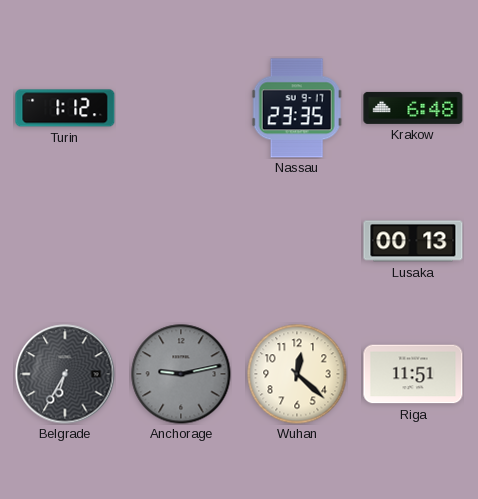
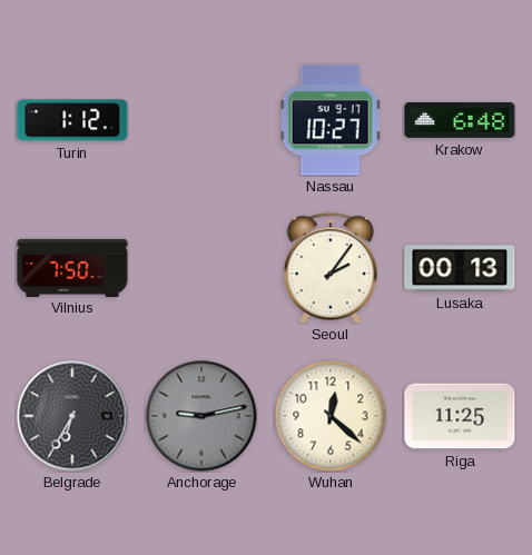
Nassau: 23:35 -> 10:27
Vilnius: none -> 7:50
Seoul: none -> 2:06
Riga: 11:51 -> 11:25
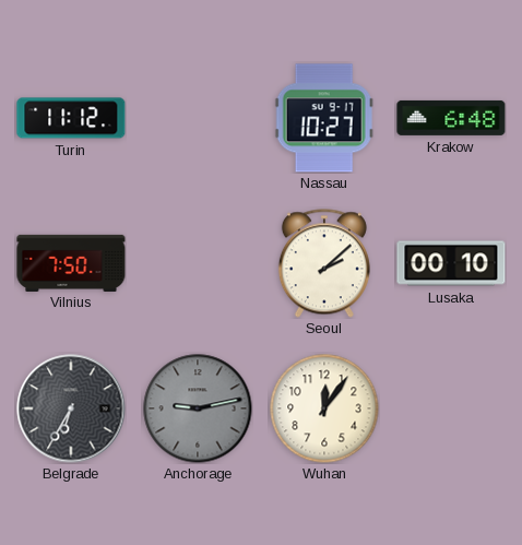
Turin: 1:12 -> 11:12
Seoul: 2:06 -> 2:08
Lusaka: 00:13 -> 00:10
Wuhan: 12:22 -> 12:06
Riga: 11:25 -> none
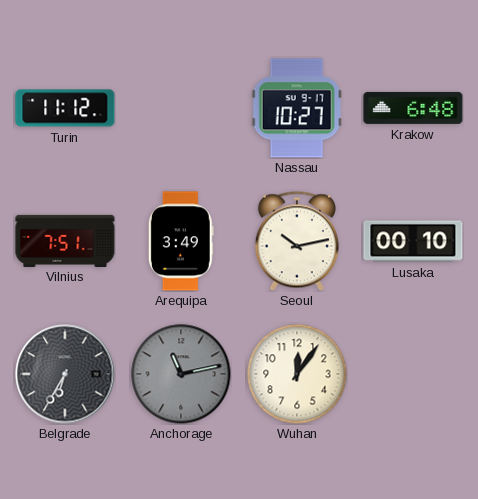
Vilnius: 7:50 -> 7:51
Arequipa: none -> 3:49
Seoul: 2:08 -> 10:13
Anchorage: 9:13 -> 11:13
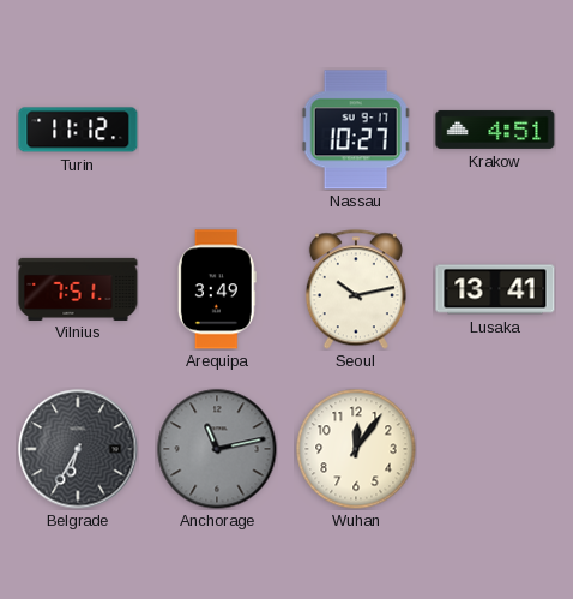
Krakow: 6:48 -> 4:51
Lusaka: 00:10 -> 13:41
